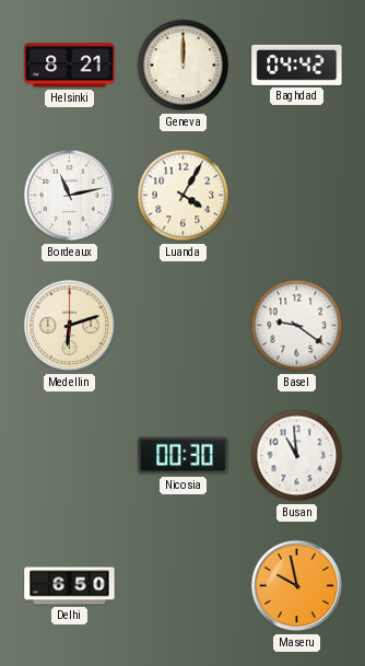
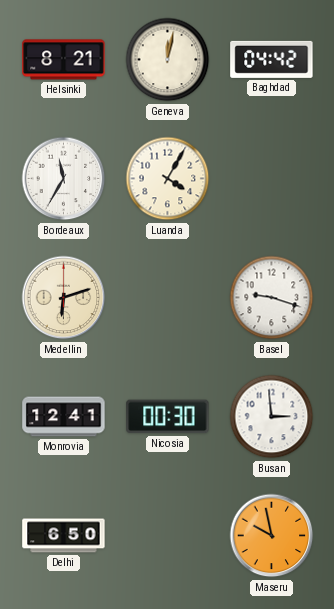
Geneva: 12:00 -> 12:02
Bordeaux: 11:13 -> 11:35
Basel: 9:21 -> 9:18
Monrovia: none -> 12:41
Busan: 10:59 -> 2:59
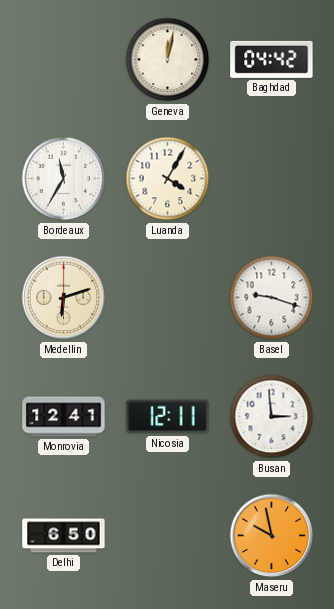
Helsinki: 8:21 -> none
Nicosia: 00:30 -> 12:11
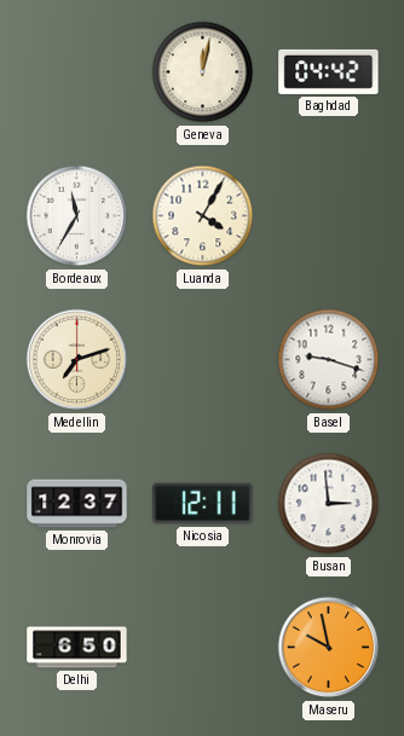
Medellin: 6:12 -> 7:12
Monrovia: 12:41 -> 12:37
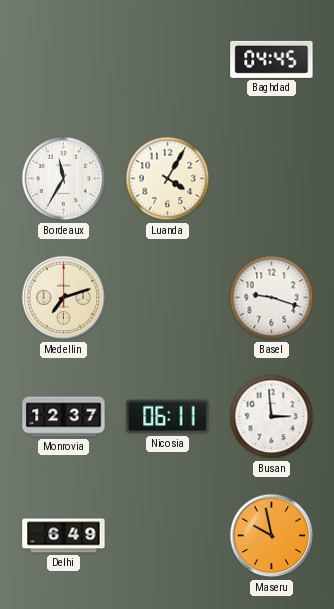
Geneva: 12:02 -> none
Baghdad: 04:42 -> 04:45
Nicosia: 12:11 -> 06:11
Delhi: 6:50 -> 6:49
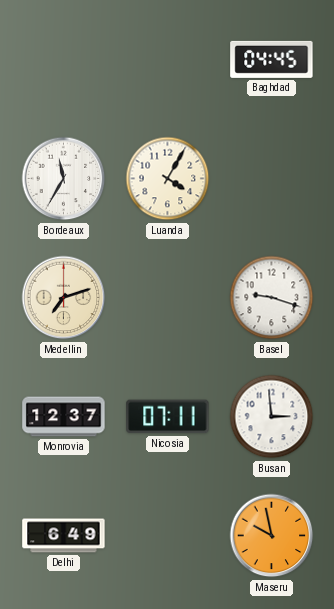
Nicosia: 06:11 -> 07:11
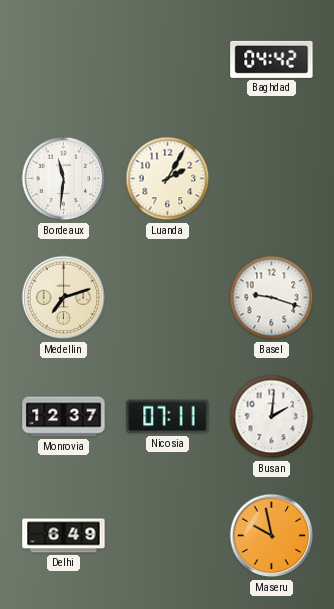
Baghdad: 04:45 -> 04:42
Bordeaux: 11:35 -> 11:31
Luanda: 4:05 -> 2:05
Busan: 2:59 -> 2:01
